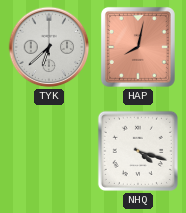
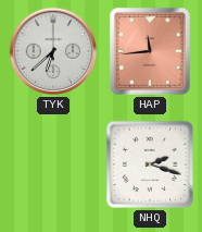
HAP: 8:02 -> 11:44
NHQ: 4:18 -> 2:18
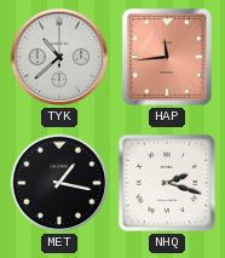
TYK: 6:38 -> 10:38
MET: none -> 1:17
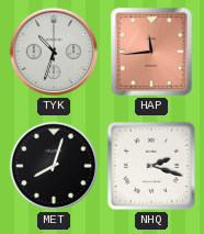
TYK: 10:38 -> 10:33
MET: 1:17 -> 8:03
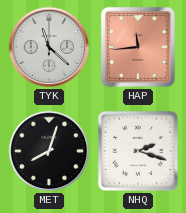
TYK: 10:33 -> 11:22
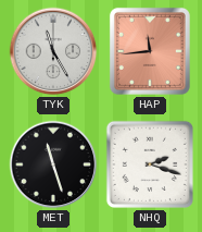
TYK: 11:22 -> 11:25
MET: 8:03 -> 11:27
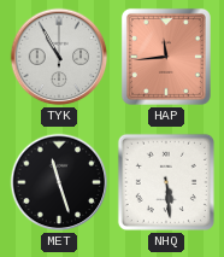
TYK: 11:25 -> 10:55
NHQ: 2:18 -> 5:29
